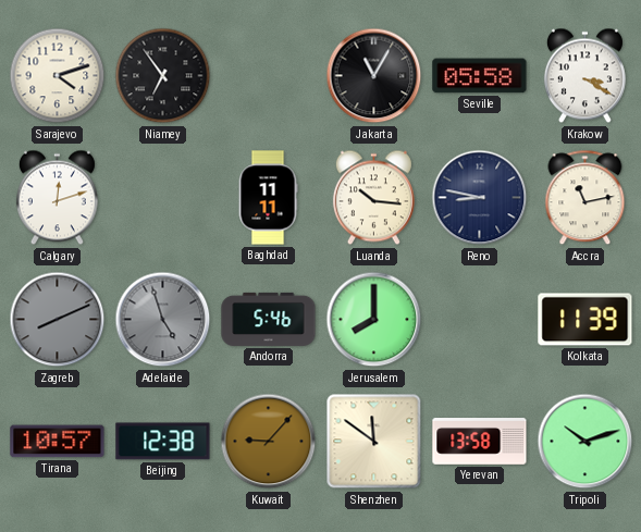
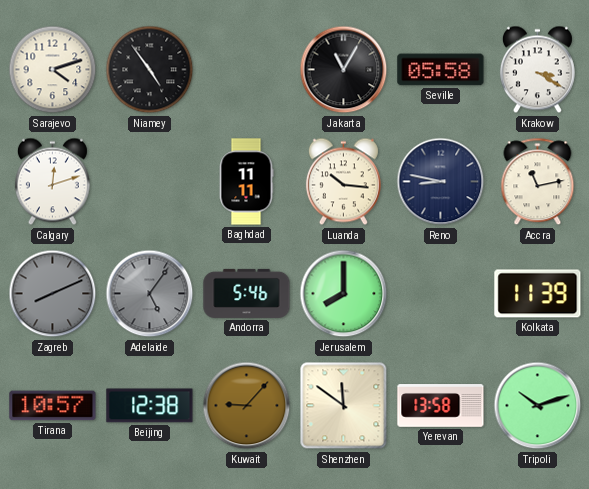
Niamey: 6:54 -> 4:54
Adelaide: 4:57 -> 5:06
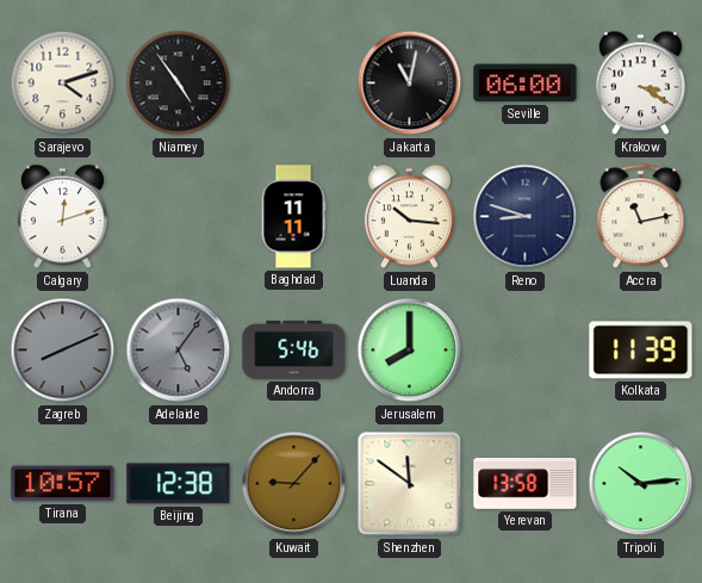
Jakarta: 11:05 -> 11:02
Seville: 05:58 -> 06:00
Reno: 8:47 -> 8:48
Tripoli: 10:12 -> 10:14
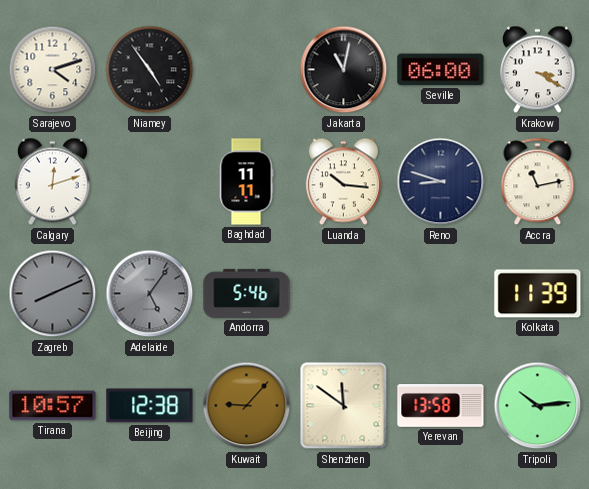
Jerusalem: 8:00 -> none
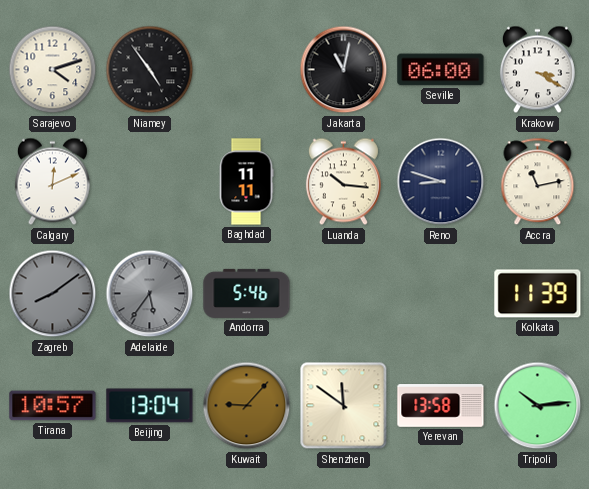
Calgary: 12:12 -> 12:11
Zagreb: 8:11 -> 8:09
Adelaide: 5:06 -> 5:36
Beijing: 12:38 -> 13:04
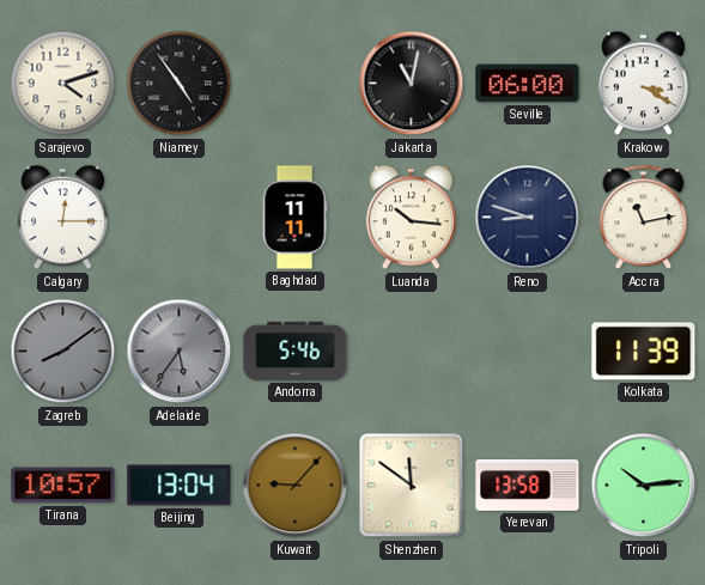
Calgary: 12:11 -> 12:15
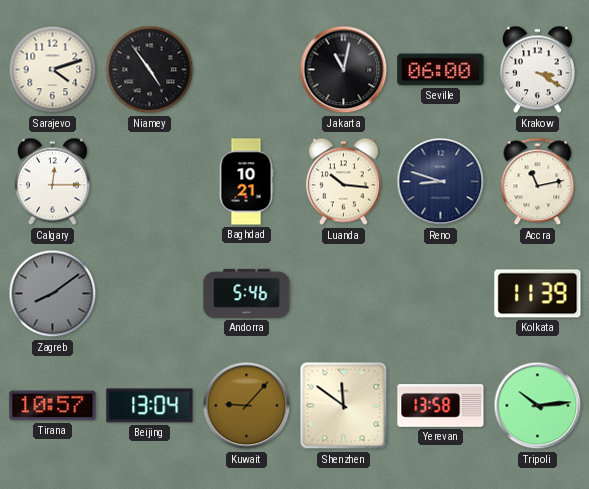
Baghdad: 11:11 -> 10:21
Adelaide: 5:36 -> none
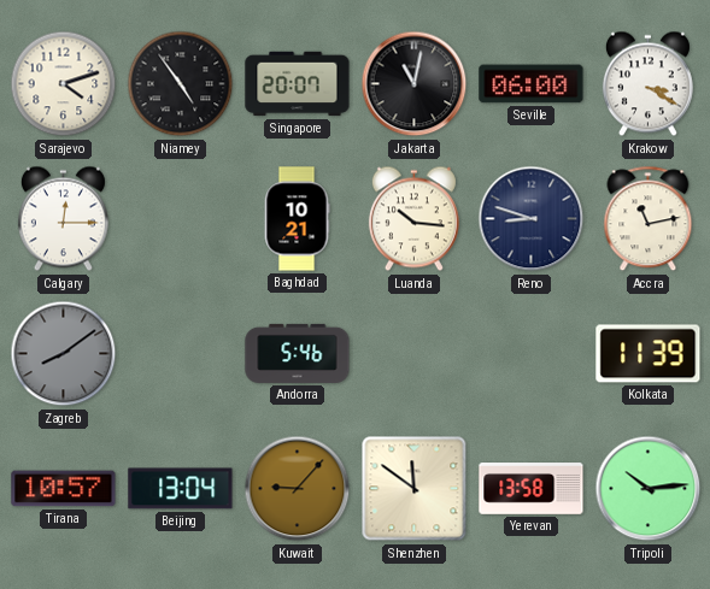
Singapore: none -> 20:07
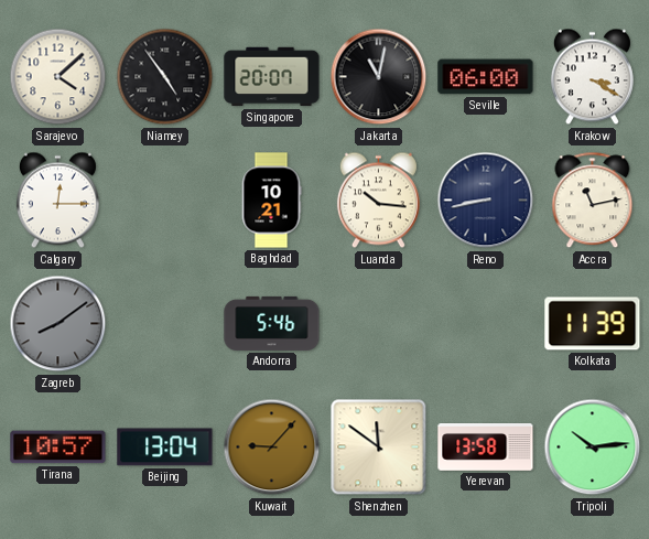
Sarajevo: 4:12 -> 4:08
Reno: 8:48 -> 8:43
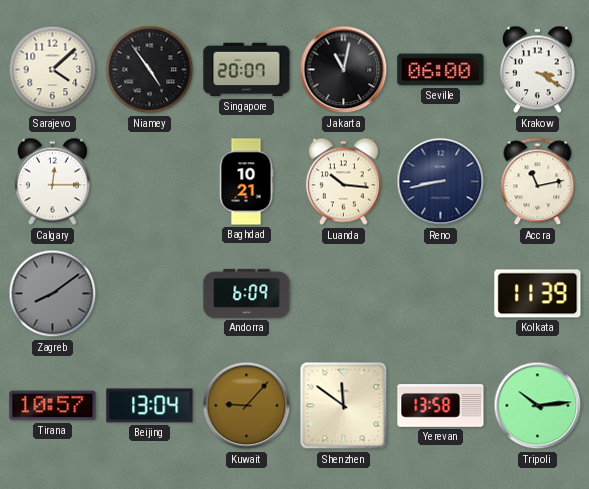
Andorra: 5:46 -> 6:09
